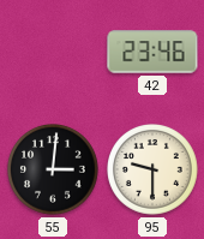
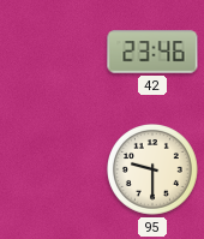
55: 3:01 -> none
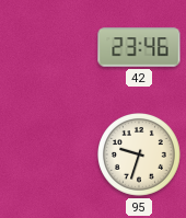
95: 9:30 -> 9:33
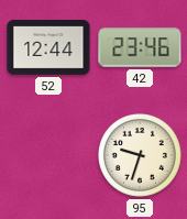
52: none -> 12:44
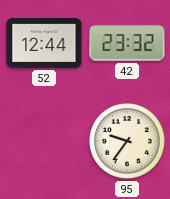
42: 23:46 -> 23:32
95: 9:33 -> 9:36
